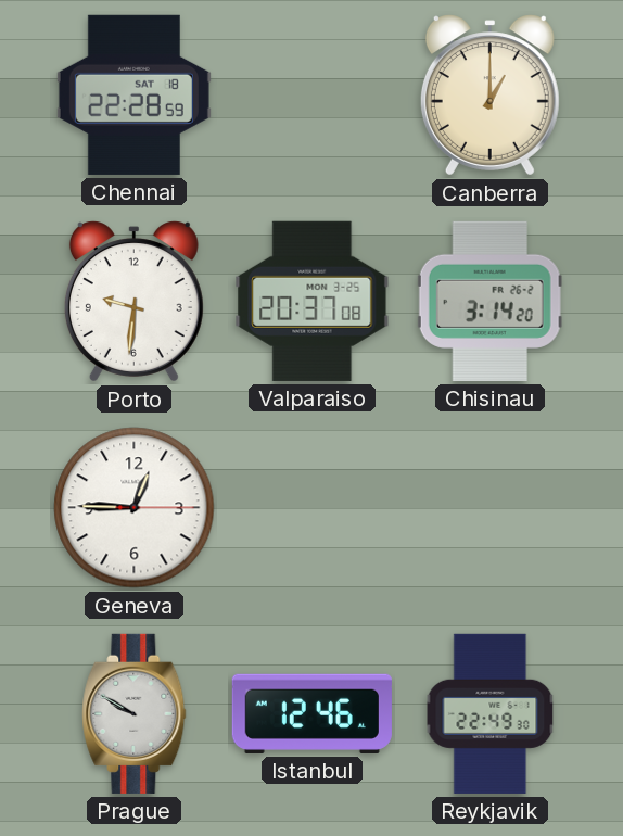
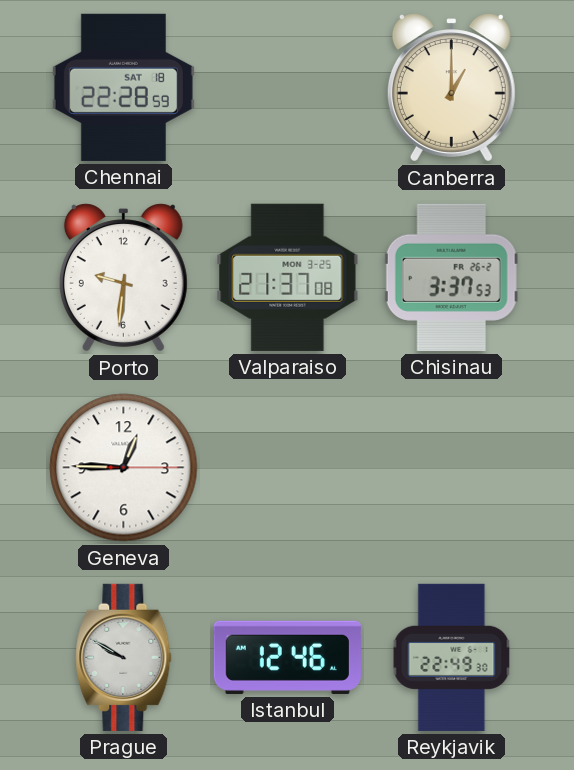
Valparaiso: 20:37 -> 21:37
Chisinau: 3:14 -> 3:37
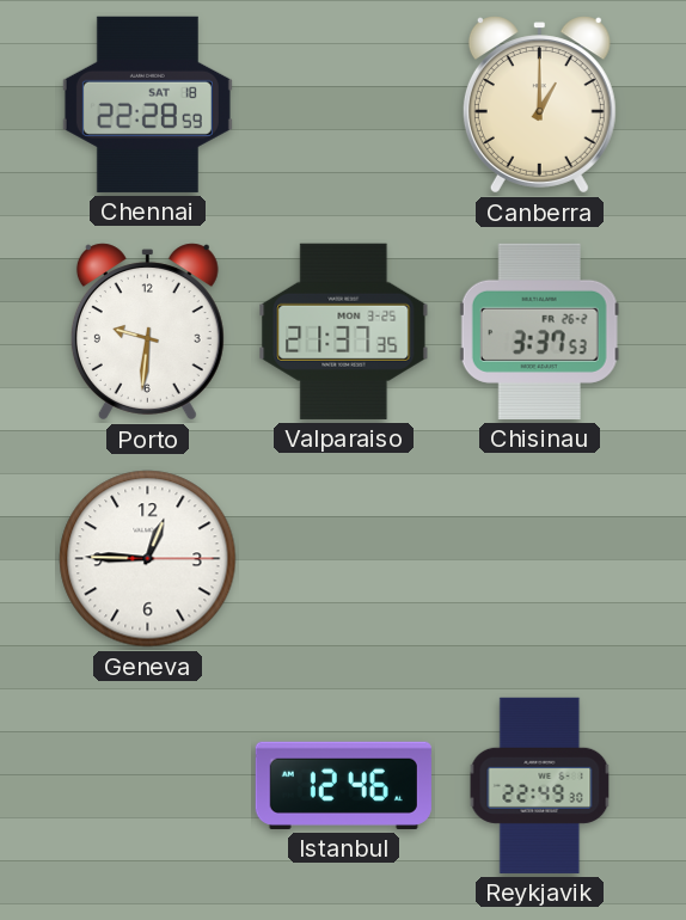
Valparaiso: 21:37:08 -> 21:37:35
Prague: 9:50 -> none
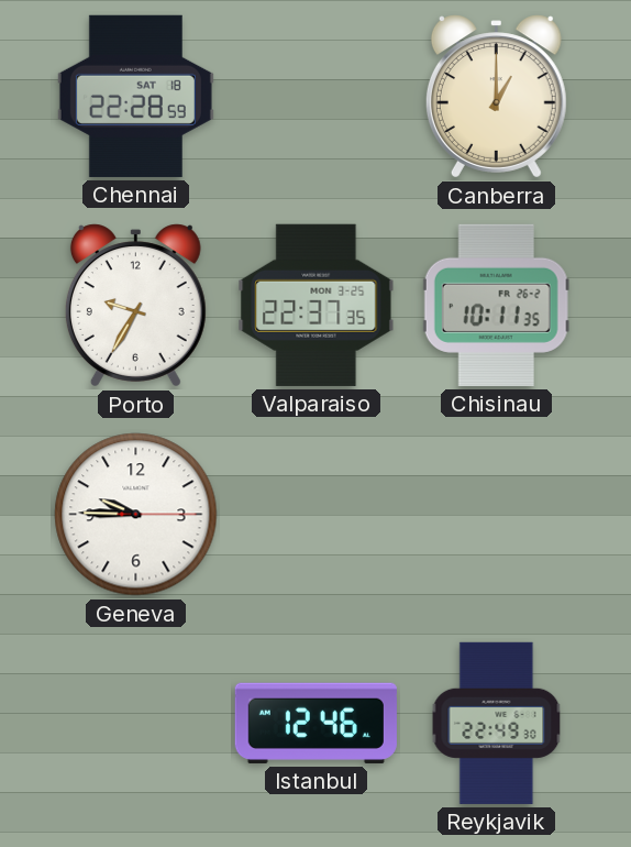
Porto: 9:31 -> 9:35
Valparaiso: 21:37 -> 22:37
Chisinau: 3:37 -> 10:11
Geneva: 12:45 -> 9:45
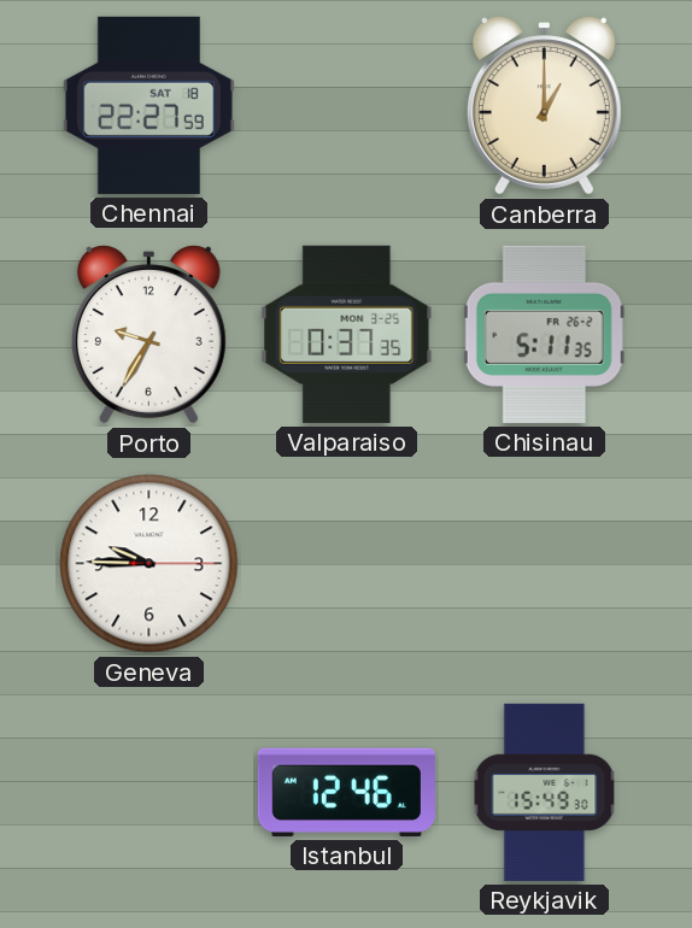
Chennai: 22:28 -> 22:27
Valparaiso: 22:37 -> 0:37
Chisinau: 10:11 -> 5:11
Reykjavik: 22:49 -> 15:49
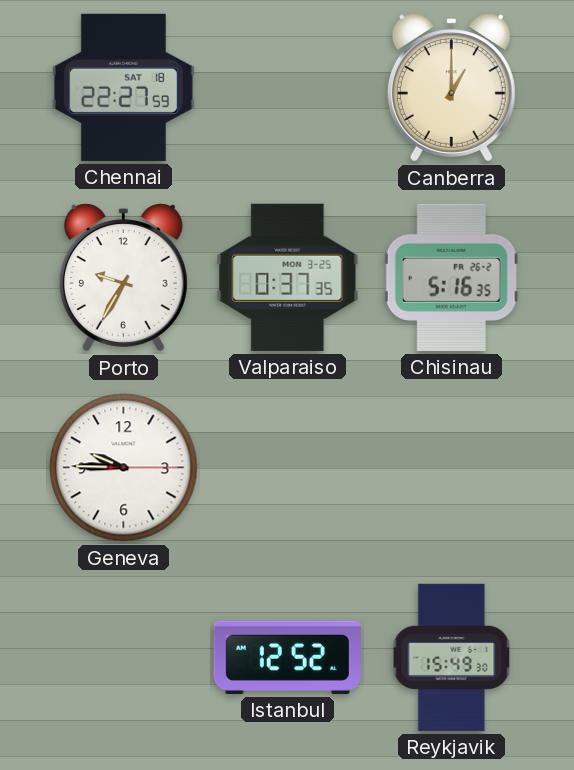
Chisinau: 5:11 -> 5:16
Istanbul: 12:46 -> 12:52
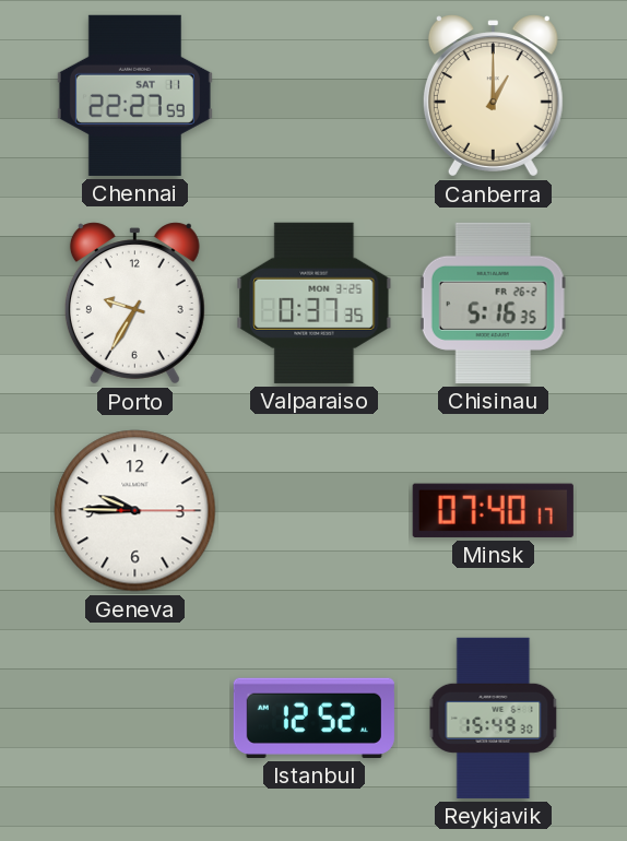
Chennai date: SAT 18 -> SAT 11
Minsk: none -> 07:40
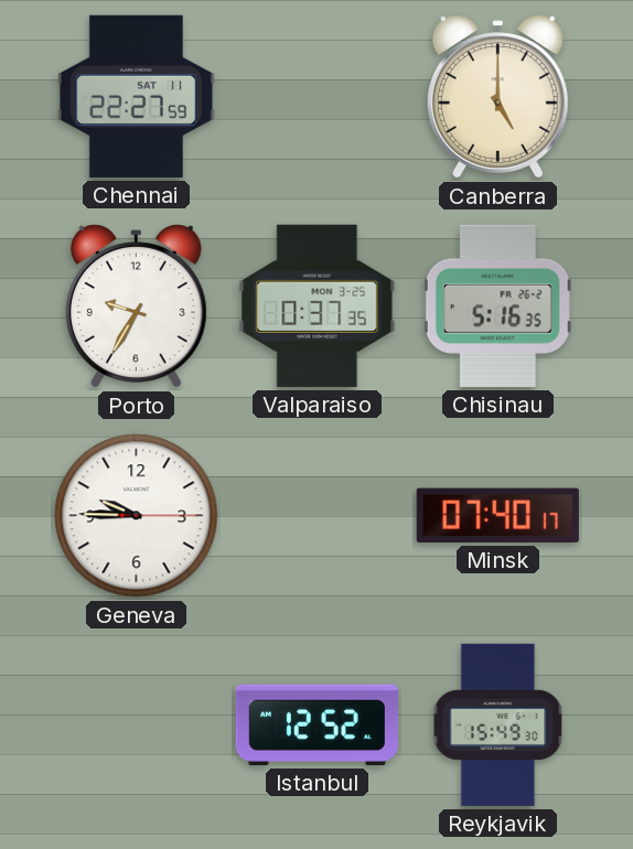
Canberra: 1:00 -> 5:00
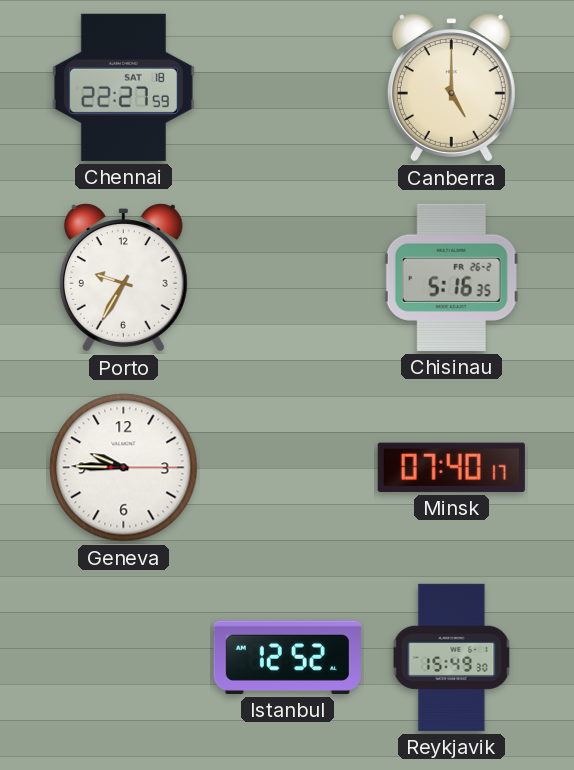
Chennai date: SAT 11 -> SAT 18
Valparaiso: 0:37 -> none
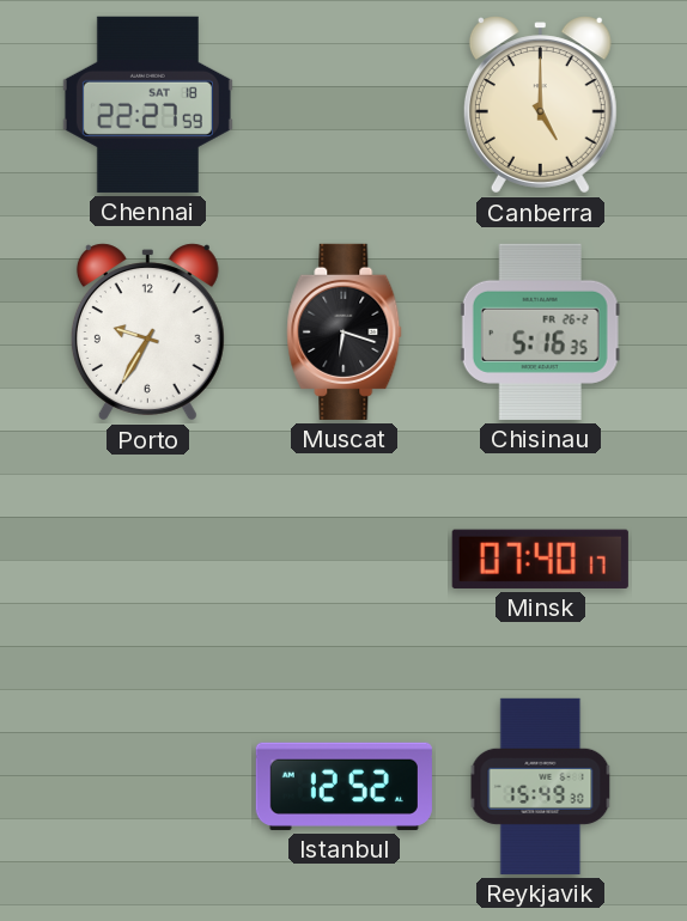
Muscat: none -> 6:18
Geneva: 9:45 -> none
